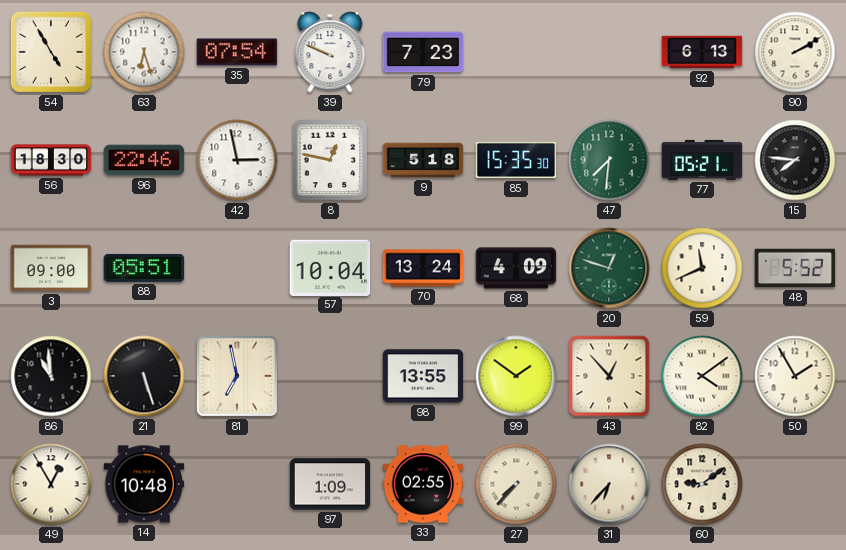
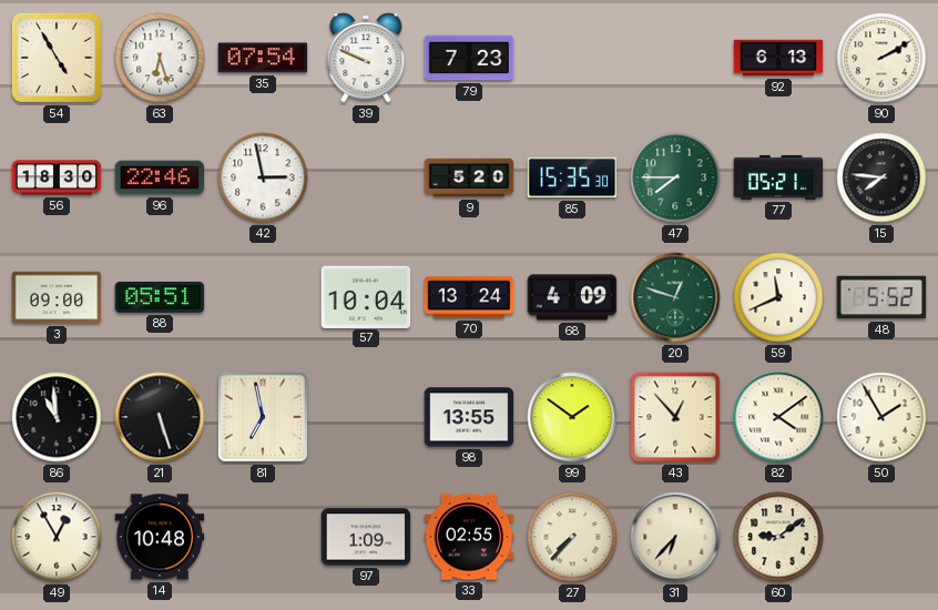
8: 12:47 -> none
9: 5:18 -> 5:20
47: 7:31 -> 7:45
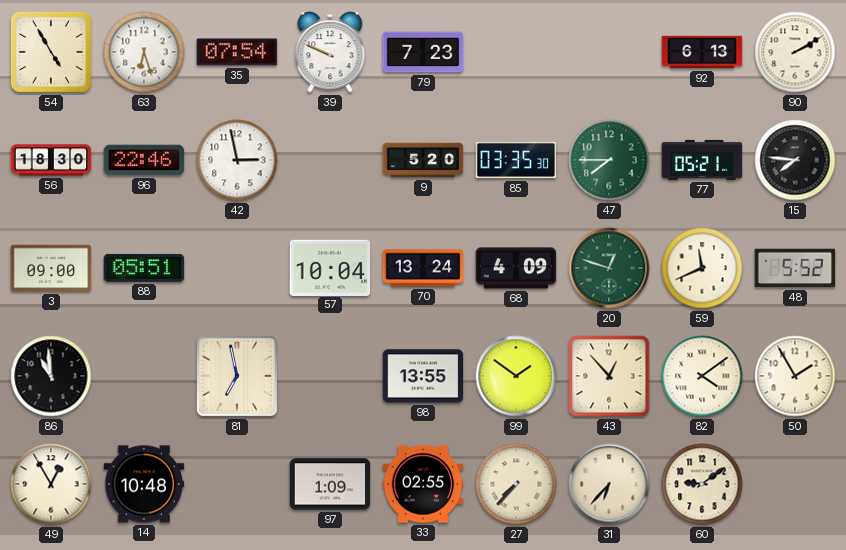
85: 15:35 -> 03:35
21: 5:27 -> none
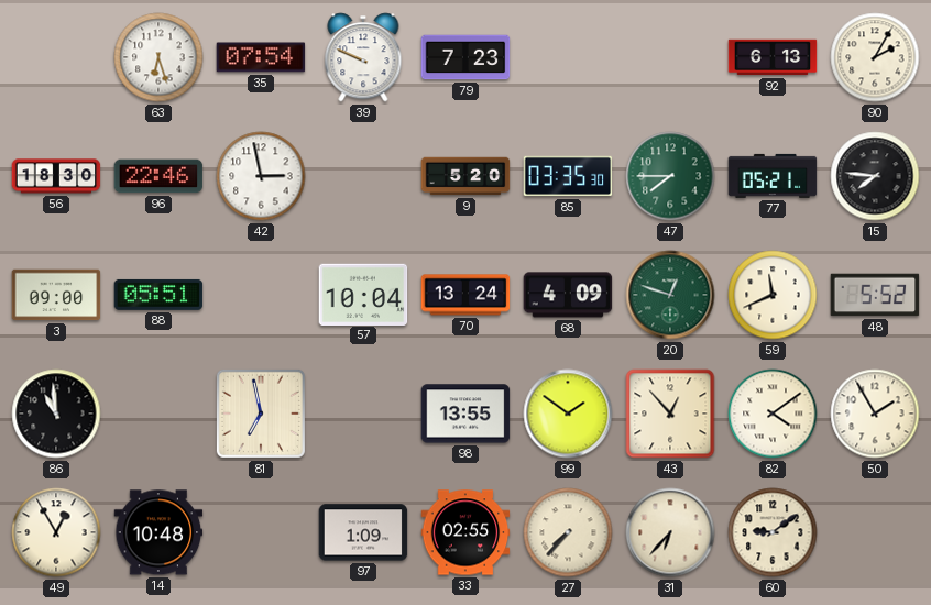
54: 4:55 -> none
90: 2:10 -> 2:05
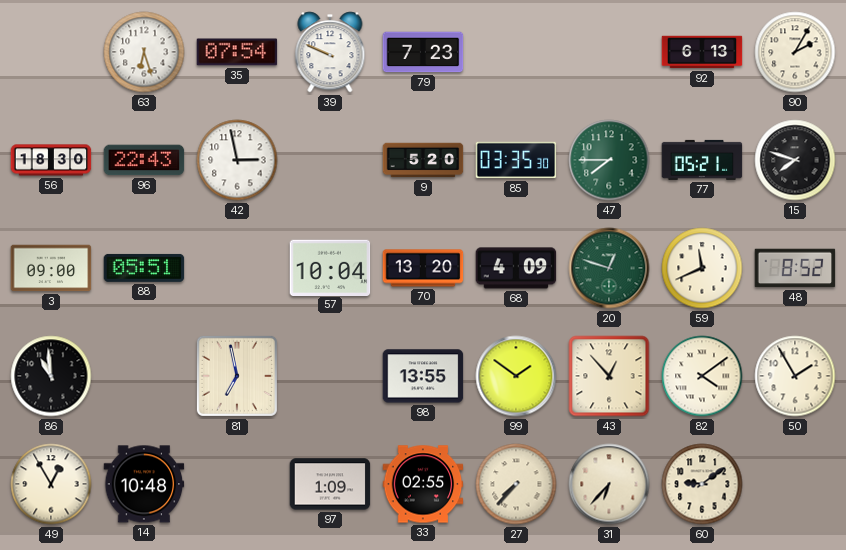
96: 22:46 -> 22:43
15: 7:46 -> 7:48
70: 13:24 -> 13:20
48: 5:52 -> 8:52
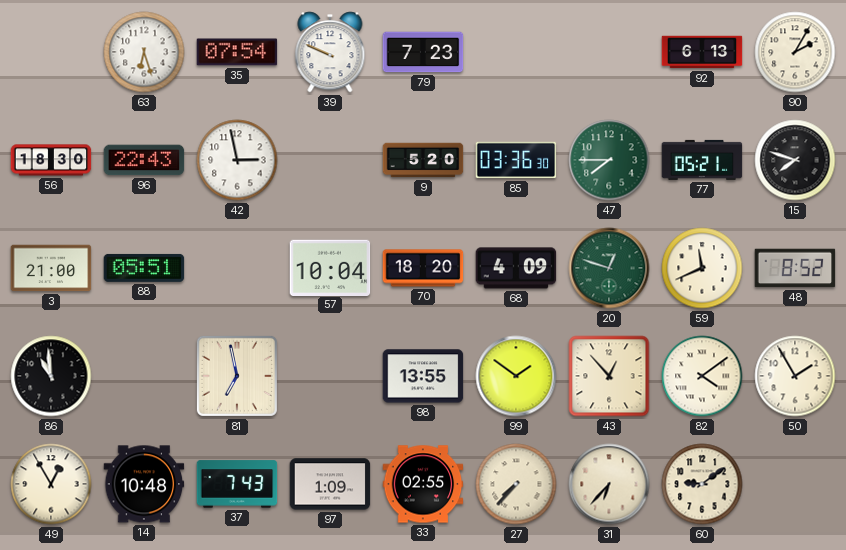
85: 03:35 -> 03:36
3: 09:00 -> 21:00
70: 13:20 -> 18:20
37: none -> 7:43
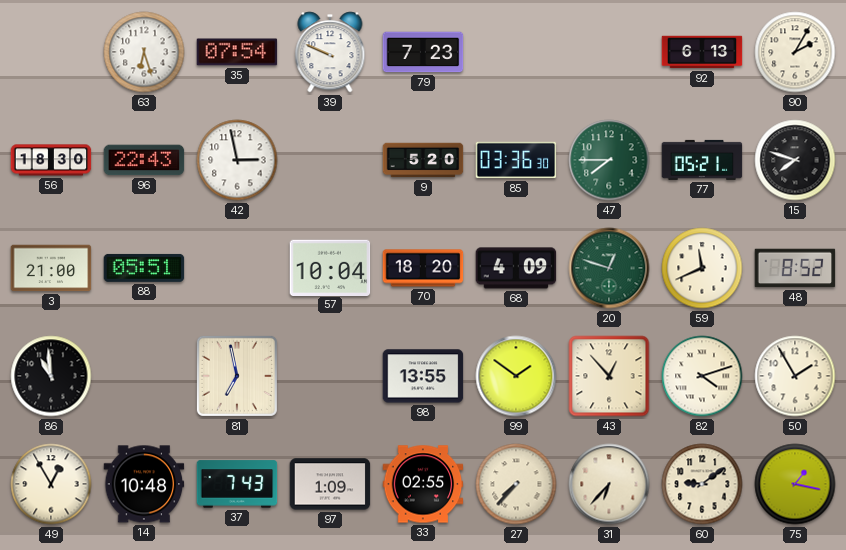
82: 4:09 -> 4:12
75: none -> 1:17
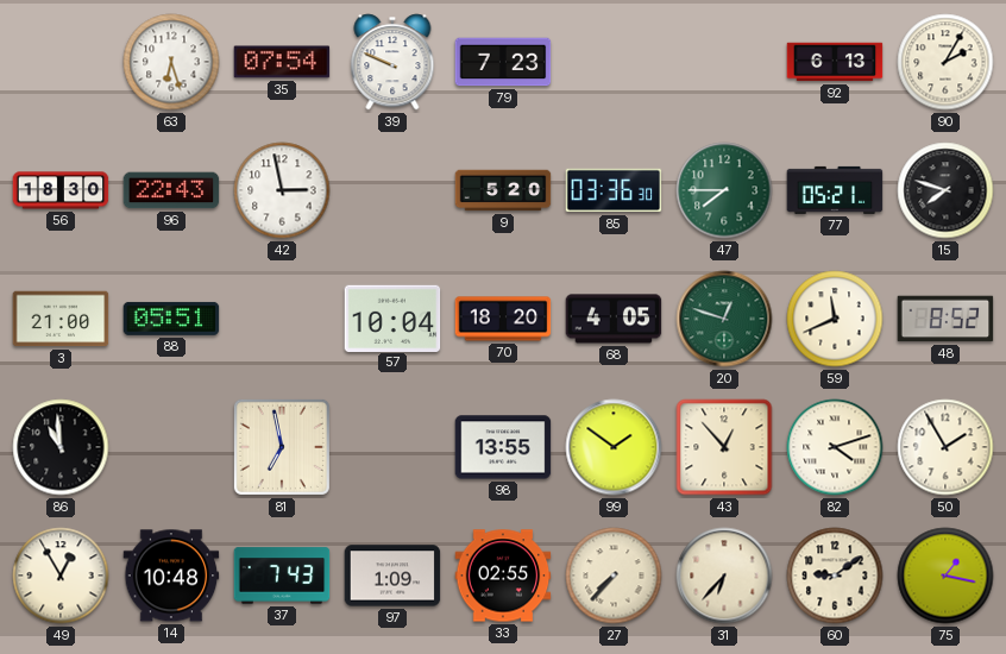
68: 4:09 -> 4:05
